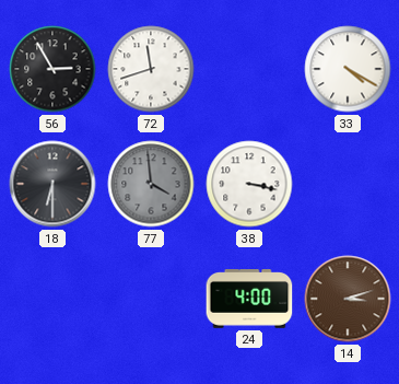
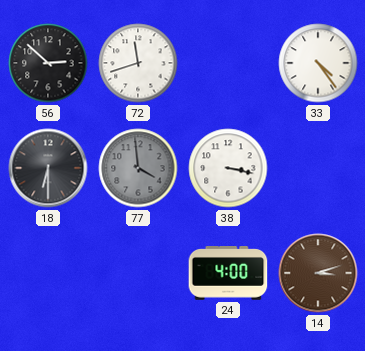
56: 2:55 -> 2:52
33: 4:20 -> 4:24
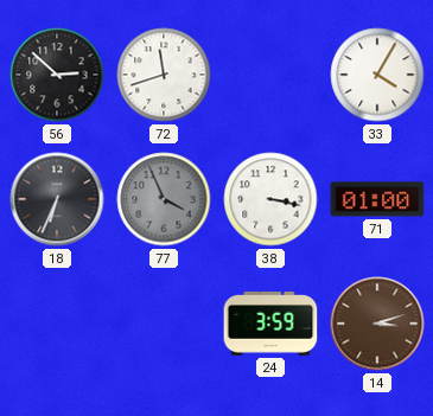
33: 4:24 -> 4:05
18: 6:30 -> 6:34
77: 3:59 -> 3:56
71: none -> 01:00
24: 4:00 -> 3:59
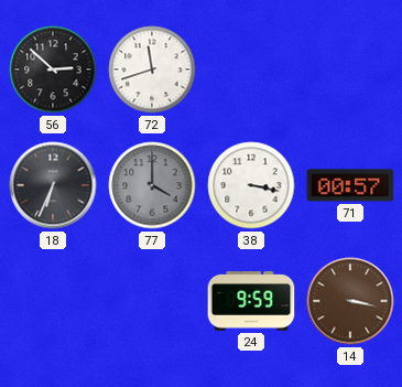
33: 4:05 -> none
77: 3:56 -> 4:00
71: 01:00 -> 00:57
24: 3:59 -> 9:59
14: 3:12 -> 3:17
